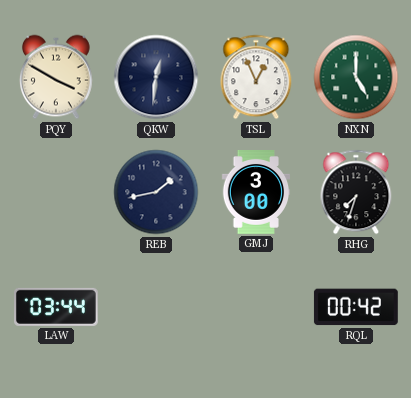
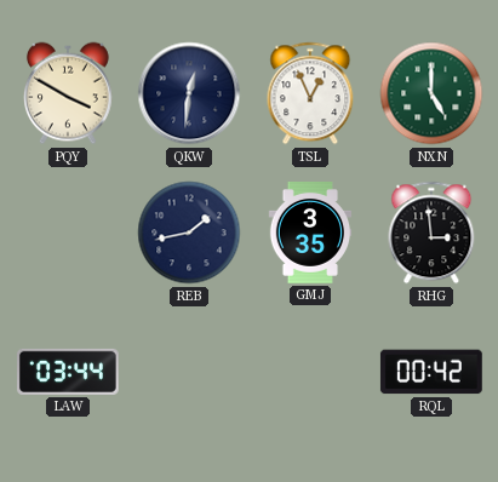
GMJ: 3:00 -> 3:35
RHG: 7:33 -> 2:59
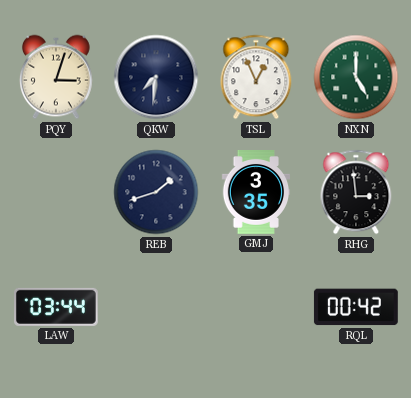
PQY: 3:50 -> 3:03
QKW: 12:31 -> 7:31
REB: 1:43 -> 1:42
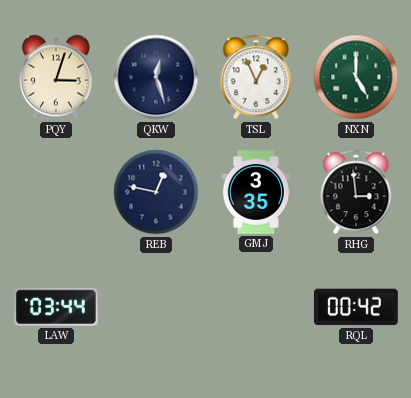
QKW: 7:31 -> 12:27
REB: 1:42 -> 12:47
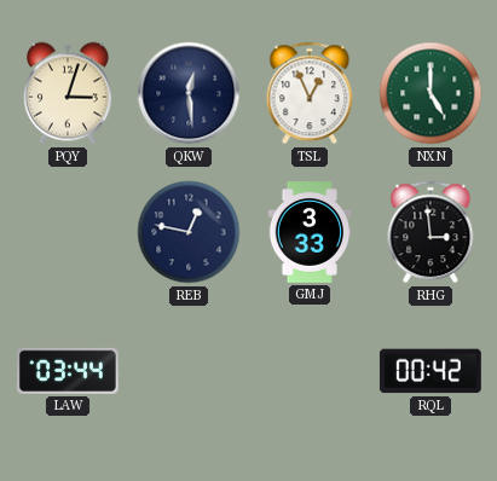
QKW: 12:27 -> 12:29
GMJ: 3:35 -> 3:33
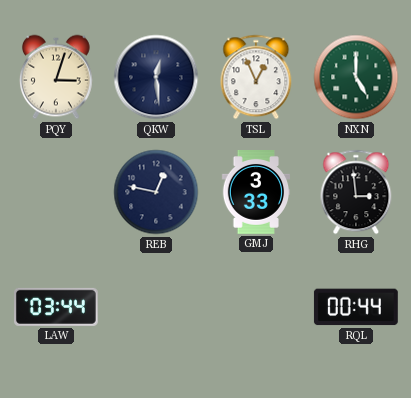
RQL: 00:42 -> 00:44
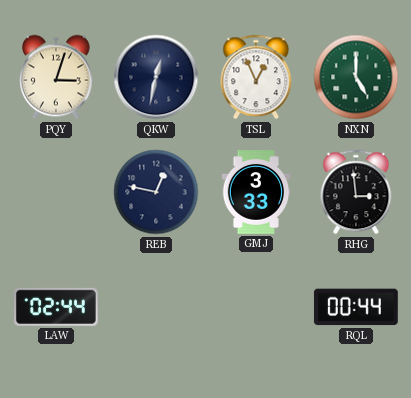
QKW: 12:29 -> 12:32
LAW: 03:44 -> 02:44
